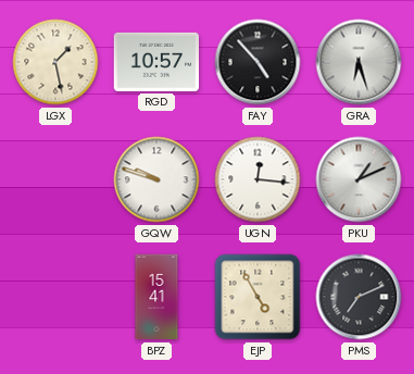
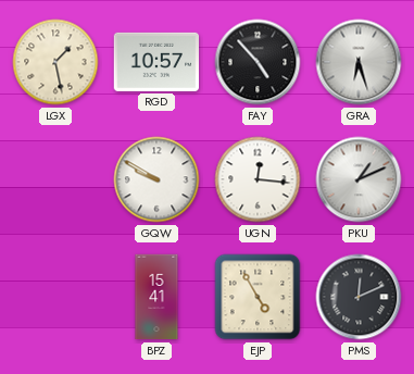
GQW: 9:48 -> 9:50
PMS: 7:11 -> 12:11
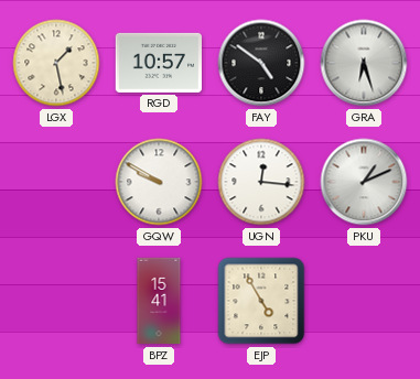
FAY: 4:53 -> 4:51
PMS: 12:11 -> none
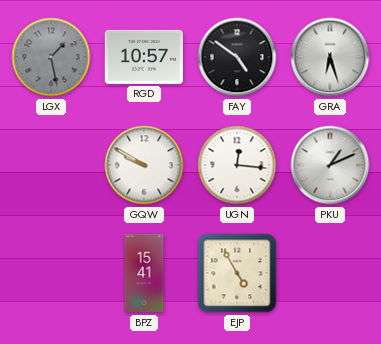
LGX dial: cream -> grey
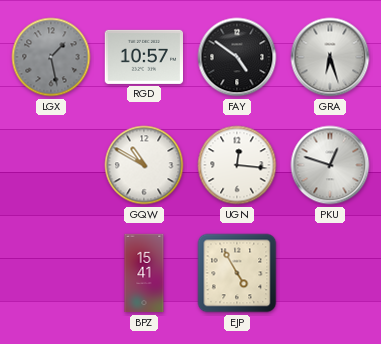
GQW: 9:50 -> 10:50
PKU: 1:11 -> 12:48
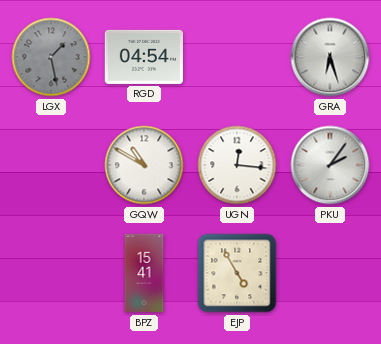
RGD: 10:57 -> 04:54
FAY: 4:51 -> none
PKU: 12:48 -> 2:06
